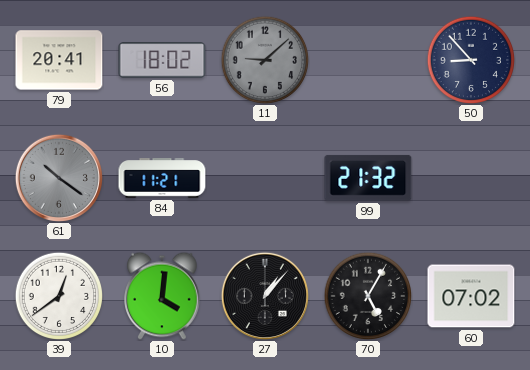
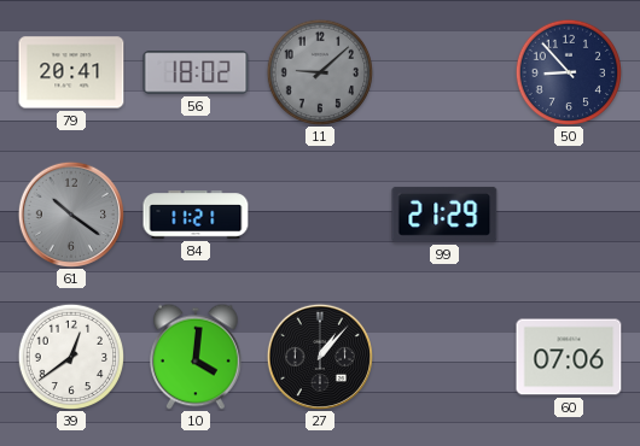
99: 21:32 -> 21:29
70: 5:05 -> none
60: 07:02 -> 07:06
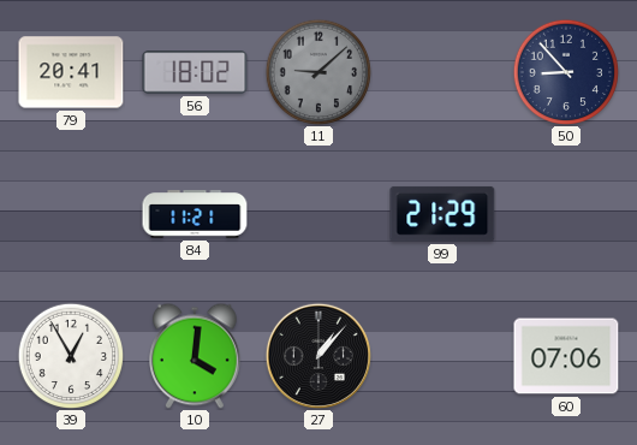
61: 10:21 -> none
39: 12:39 -> 12:55
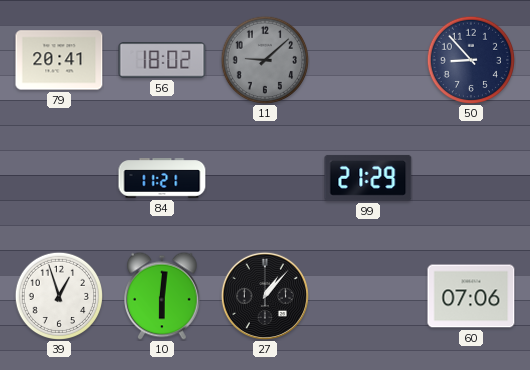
39: 12:55 -> 12:57
10: 4:01 -> 6:01
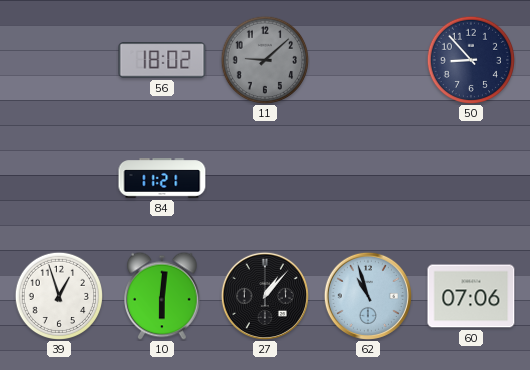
79: 20:41 -> none
99: 21:29 -> none
62: none -> 10:57
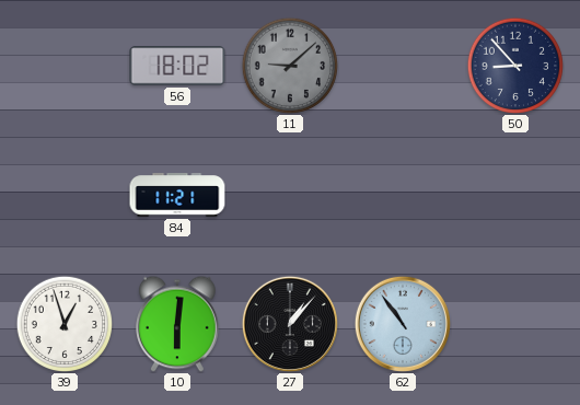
62: 10:57 -> 10:54
60: 07:06 -> none
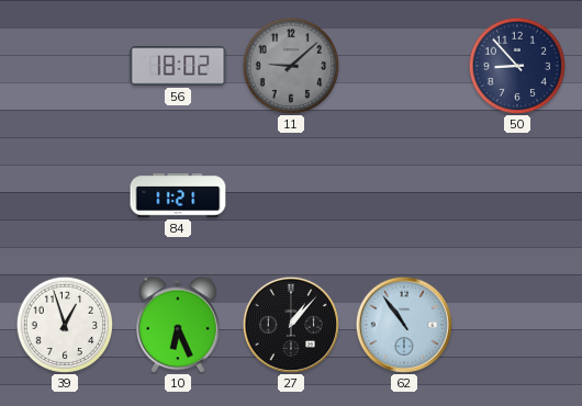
10: 6:01 -> 6:26
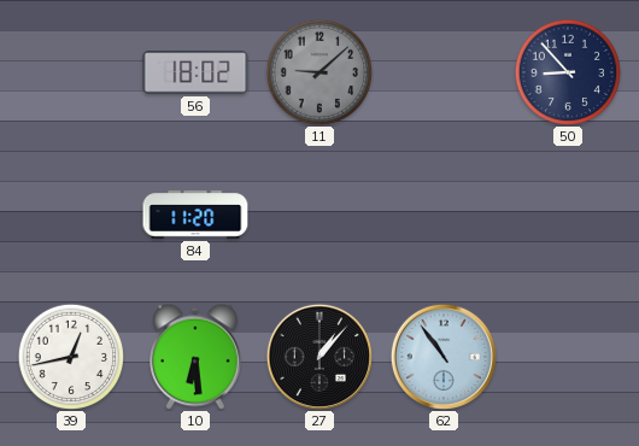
84: 11:21 -> 11:20
39: 12:57 -> 12:43
10: 6:26 -> 6:29
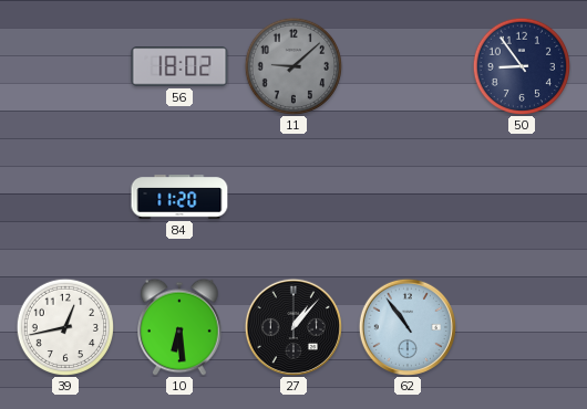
50: 8:53 -> 8:54
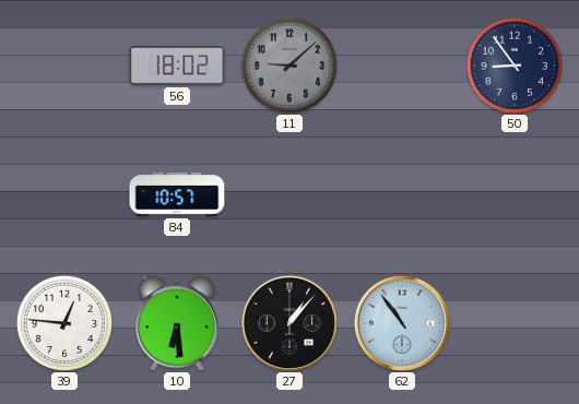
84: 11:20 -> 10:57
39: 12:43 -> 12:46
